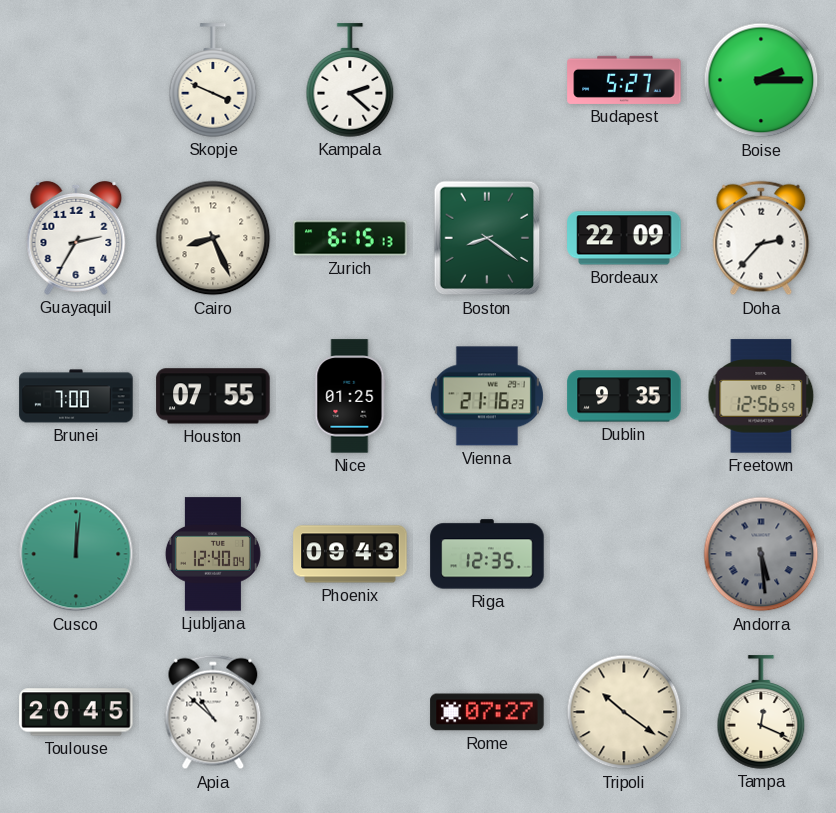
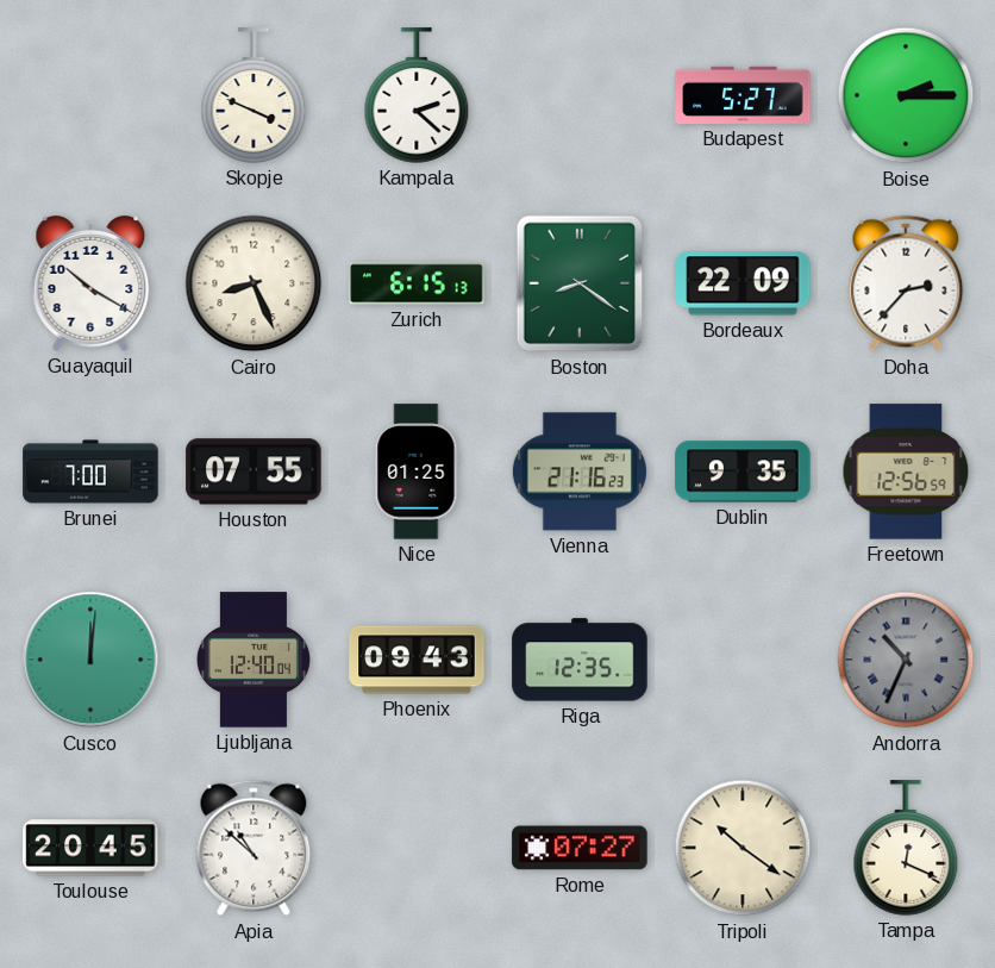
Guayaquil: 2:35 -> 10:20
Andorra: 5:29 -> 10:34
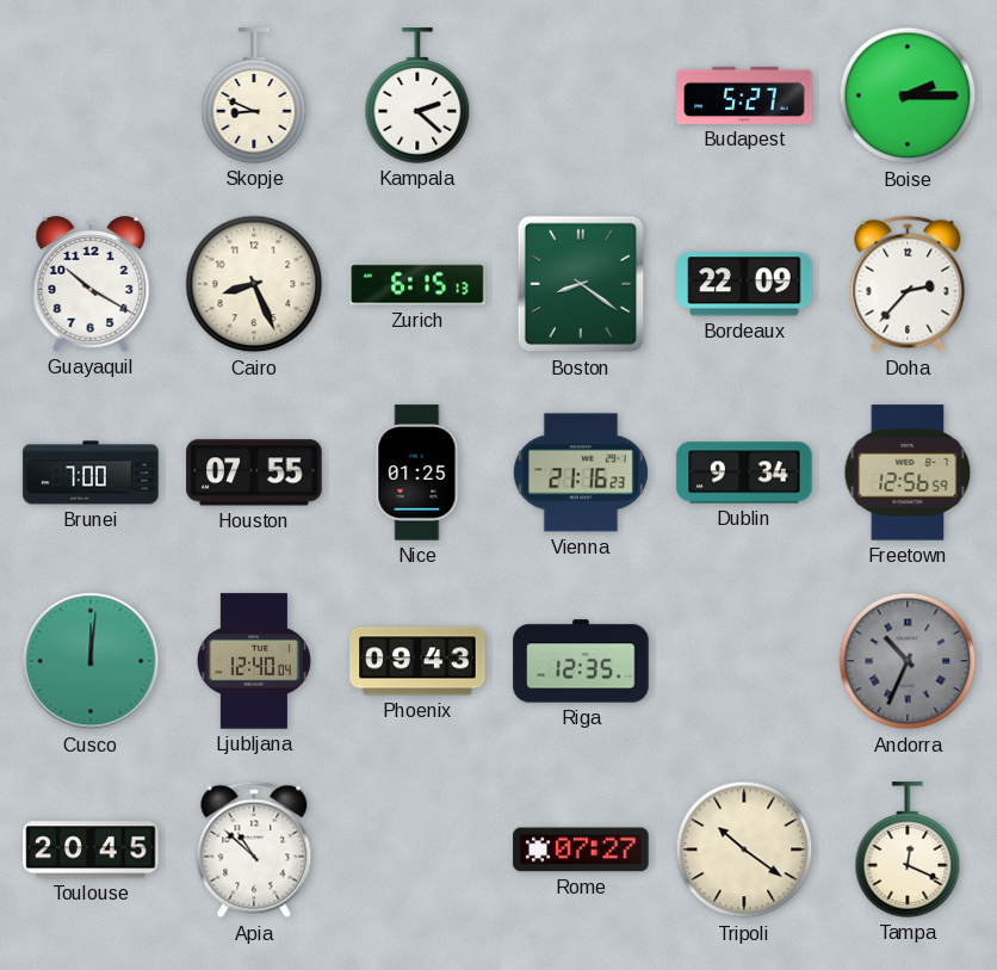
Skopje: 3:49 -> 8:49
Dublin: 9:35 -> 9:34
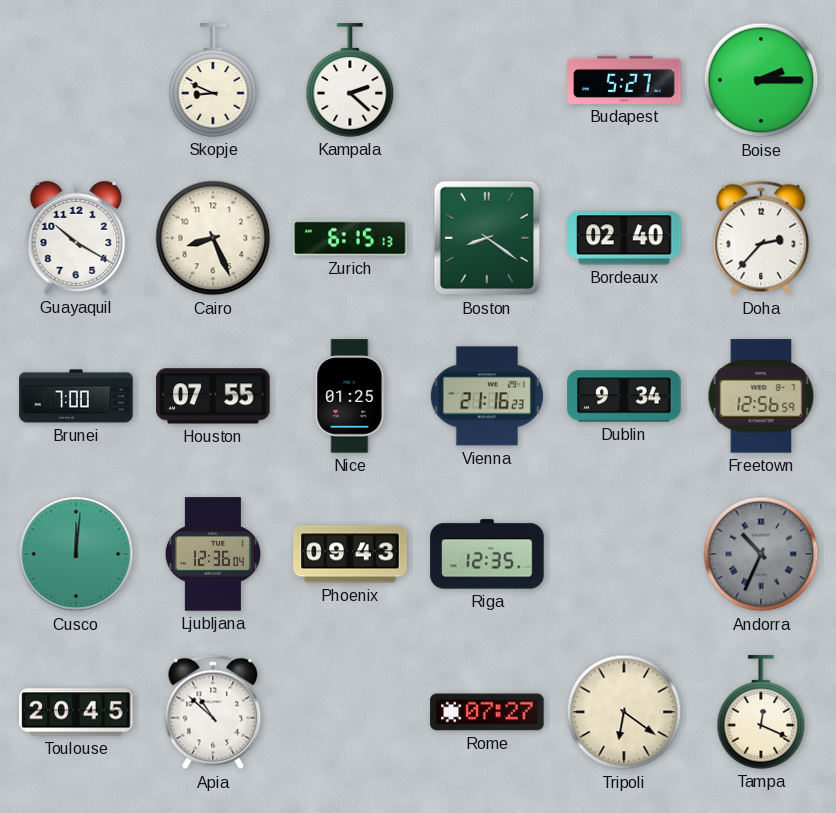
Bordeaux: 22:09 -> 02:40
Ljubljana: 12:40 -> 12:36
Tripoli: 10:21 -> 6:21
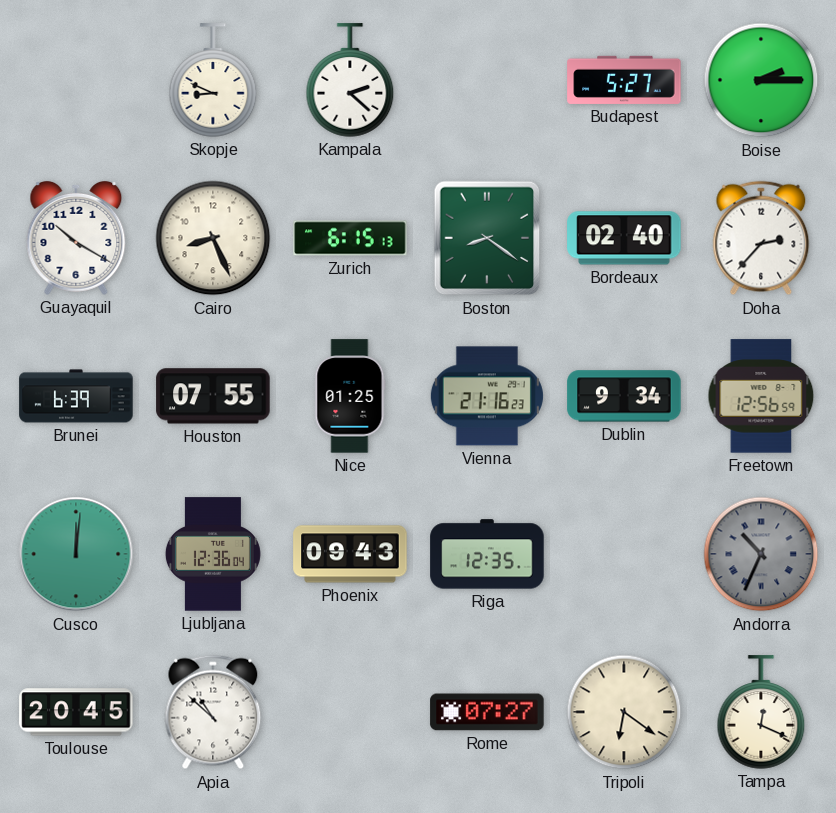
Brunei: 7:00 -> 6:39
